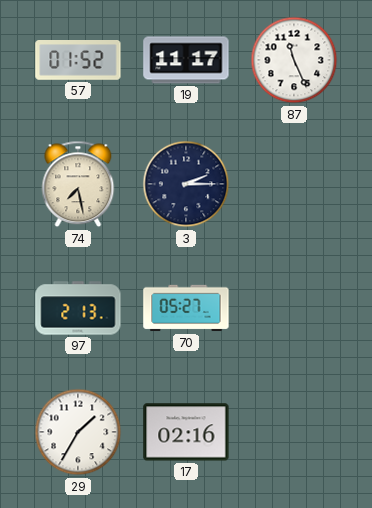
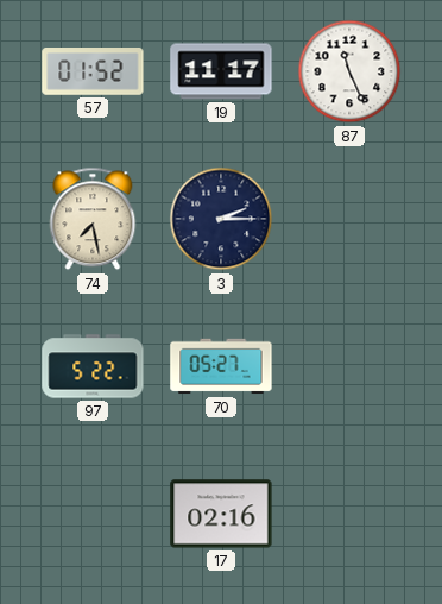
97: 2:13 -> 5:22
29: 1:35 -> none
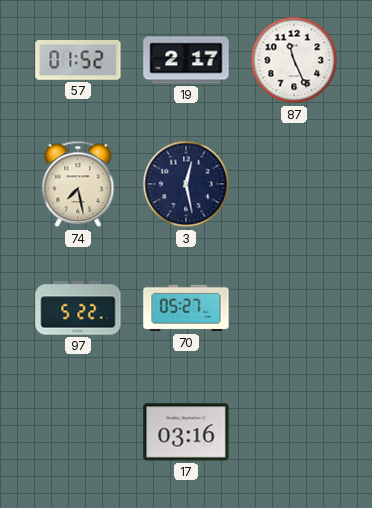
19: 11:17 -> 2:17
3: 2:15 -> 12:28
17: 02:16 -> 03:16
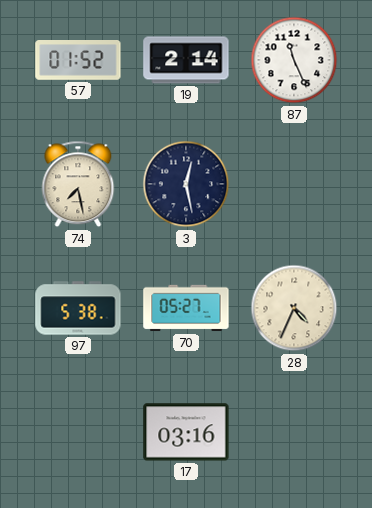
19: 2:17 -> 2:14
97: 5:22 -> 5:38
28: none -> 4:34
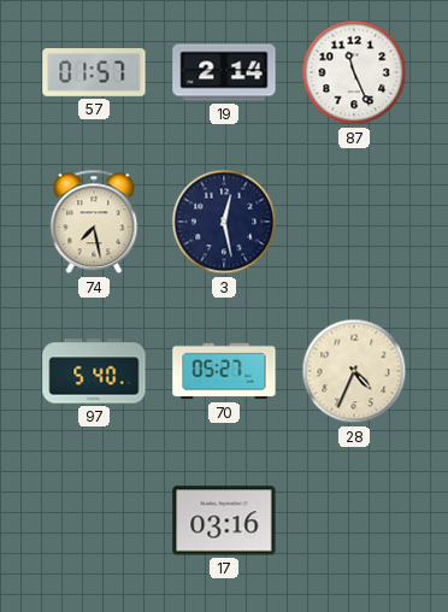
57: 01:52 -> 01:57
97: 5:38 -> 5:40
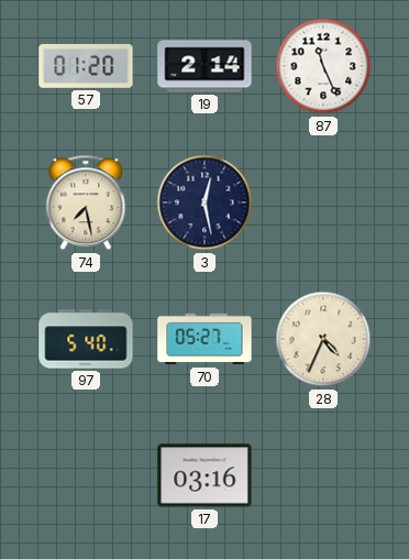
57: 01:57 -> 01:20
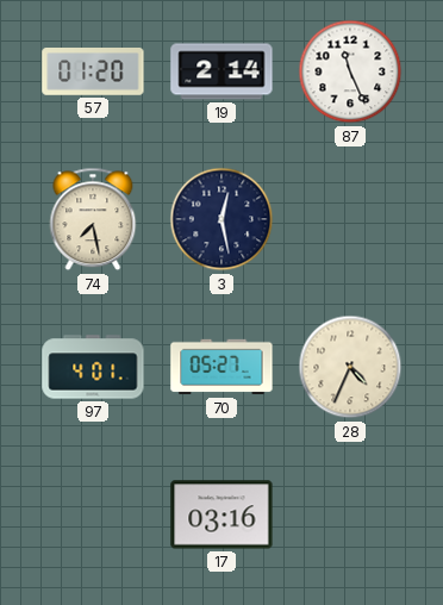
97: 5:40 -> 4:01
